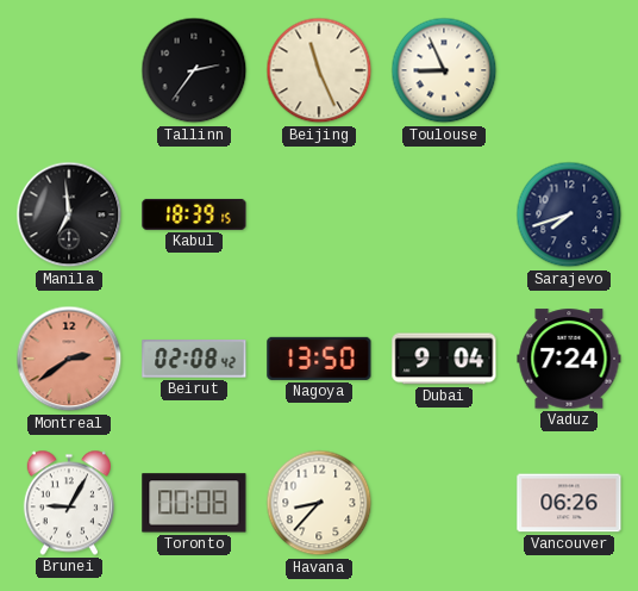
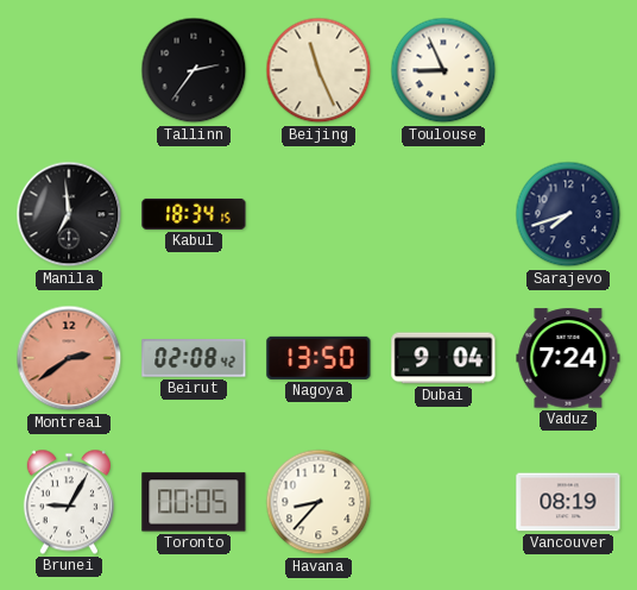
Kabul: 18:39 -> 18:34
Toronto: 00:08 -> 00:05
Vancouver: 06:26 -> 08:19
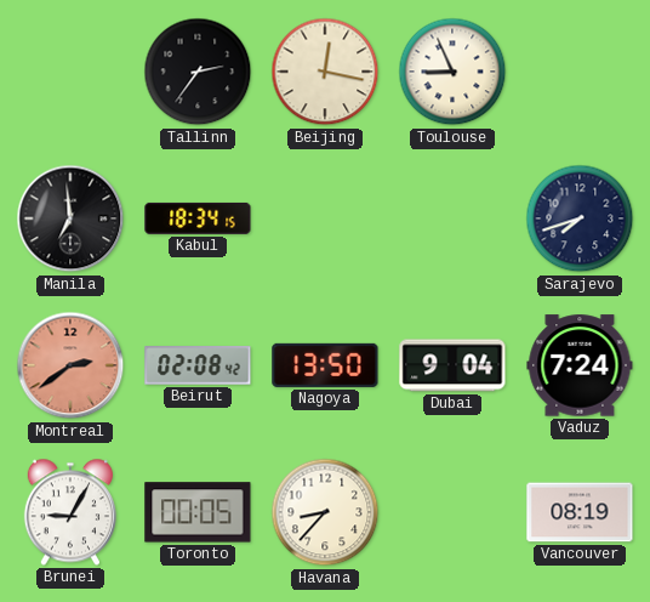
Beijing: 11:26 -> 12:17
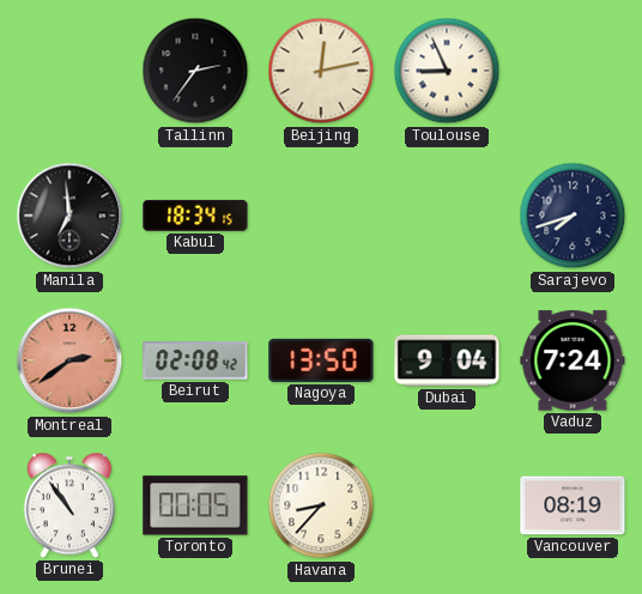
Beijing: 12:17 -> 12:13
Brunei: 9:05 -> 10:54
